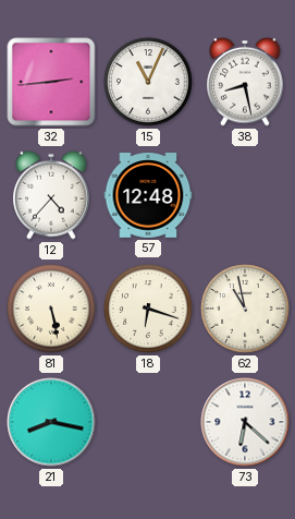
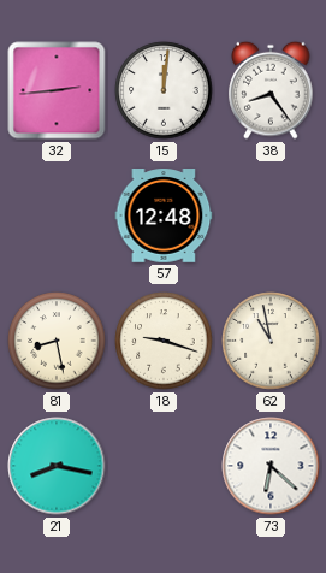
15: 11:04 -> 12:01
38: 8:28 -> 8:24
12: 4:37 -> none
81: 5:28 -> 8:28
18: 6:18 -> 9:18
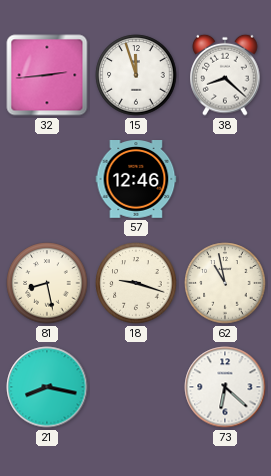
15: 12:01 -> 11:57
38: 8:24 -> 8:22
57: 12:48 -> 12:46
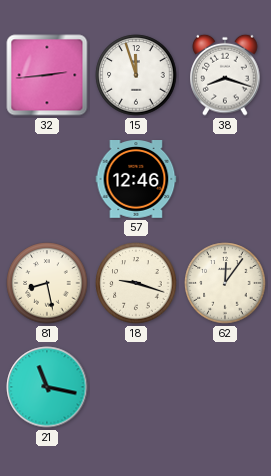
38: 8:22 -> 8:18
62: 10:58 -> 12:06
21: 8:17 -> 11:17
73: 6:22 -> none
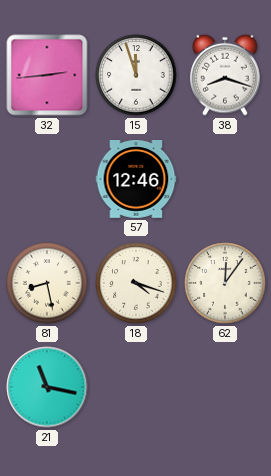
18: 9:18 -> 4:18
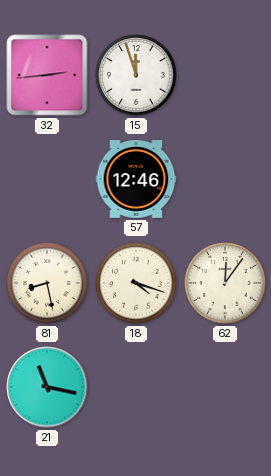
38: 8:18 -> none
